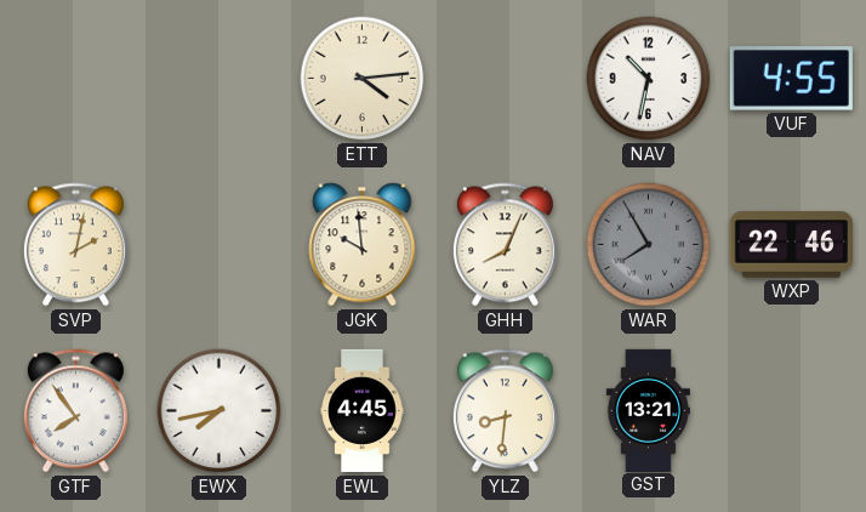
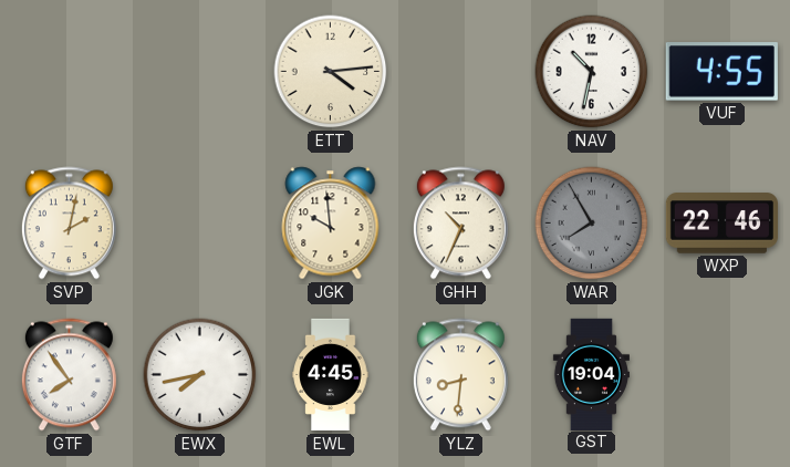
GHH: 8:04 -> 10:34
GST: 13:21 -> 19:04
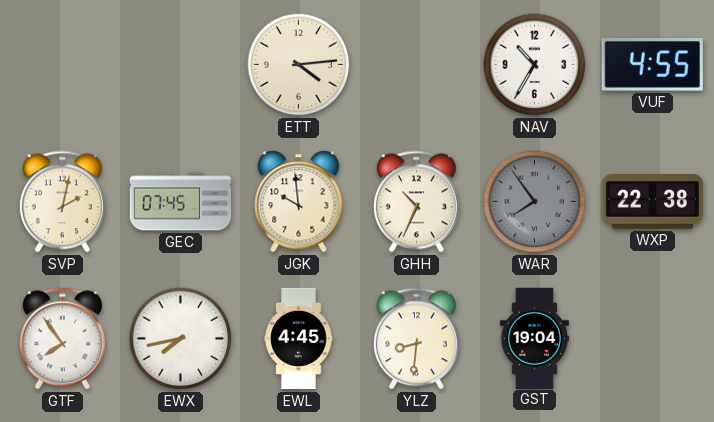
NAV: 10:32 -> 10:35
GEC: none -> 07:45
WAR: 7:55 -> 7:54
WXP: 22:46 -> 22:38
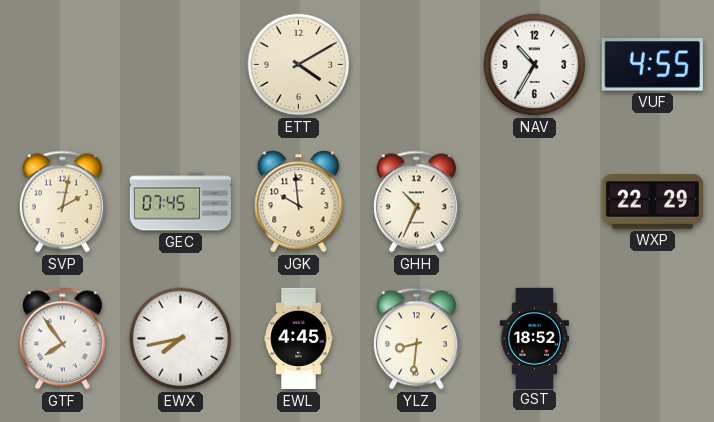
ETT: 4:14 -> 4:10
WAR: 7:54 -> none
WXP: 22:38 -> 22:29
GST: 19:04 -> 18:52
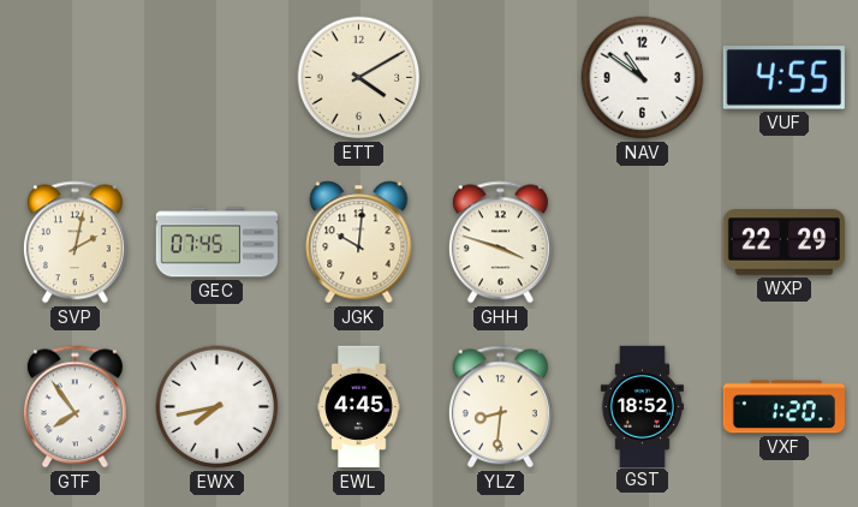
NAV: 10:35 -> 10:51
JGK: 9:59 -> 10:01
GHH: 10:34 -> 3:48
VXF: none -> 1:20
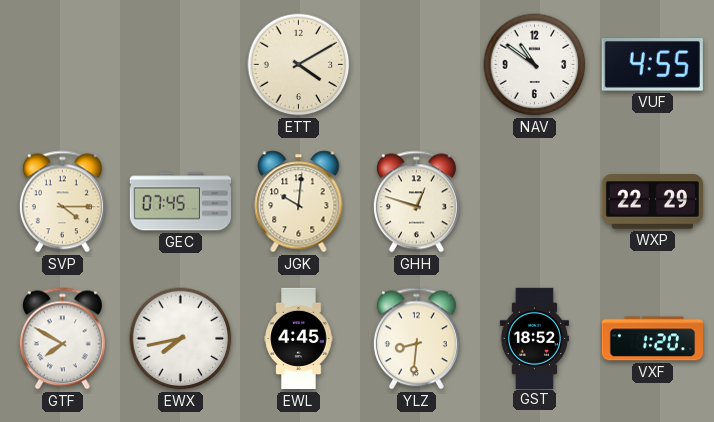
SVP: 2:02 -> 4:15
GHH: 3:48 -> 12:48
GTF: 7:54 -> 7:50
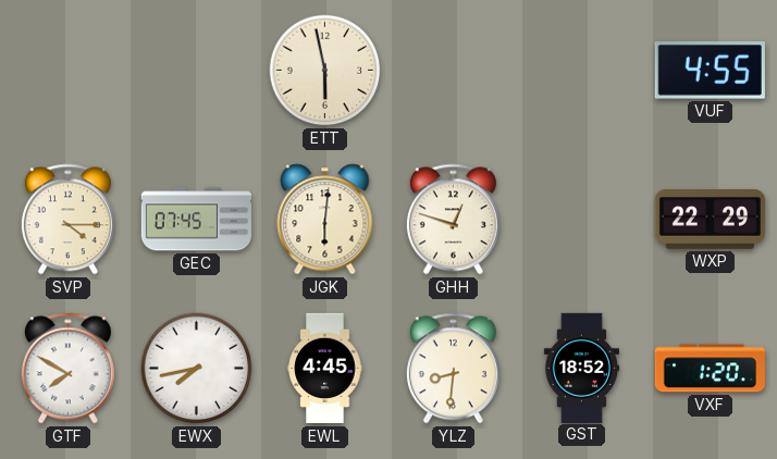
ETT: 4:10 -> 5:58
NAV: 10:51 -> none
JGK: 10:01 -> 6:01
